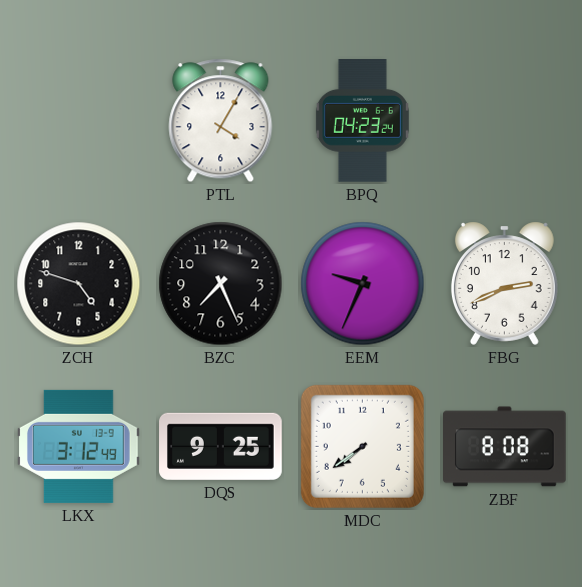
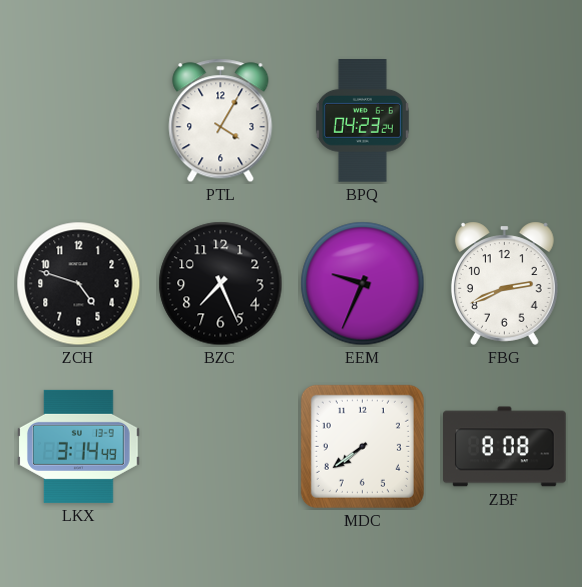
LKX: 3:12 -> 3:14
DQS: 9:25 -> none
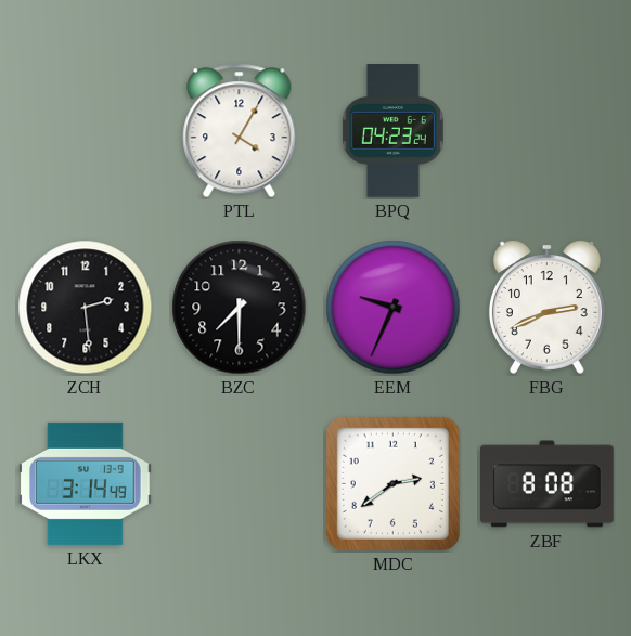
ZCH: 4:48 -> 2:29
BZC: 7:26 -> 7:30
MDC: 7:39 -> 2:39
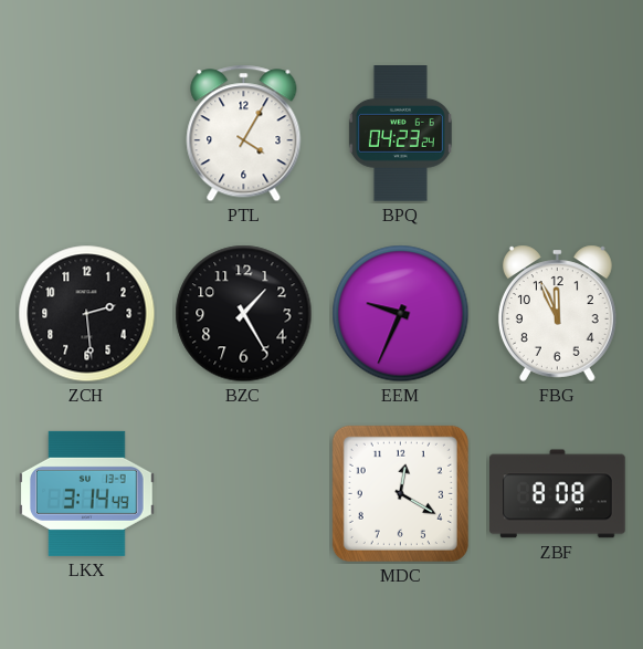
BZC: 7:30 -> 1:25
FBG: 2:41 -> 11:56
MDC: 2:39 -> 12:20
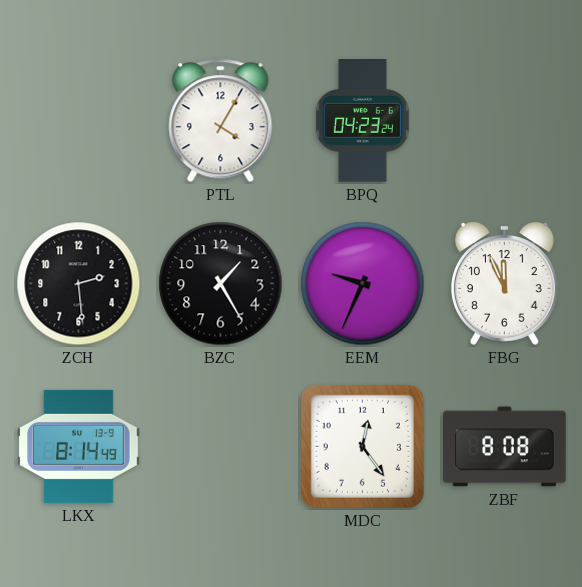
LKX: 3:14 -> 8:14
MDC: 12:20 -> 12:24
